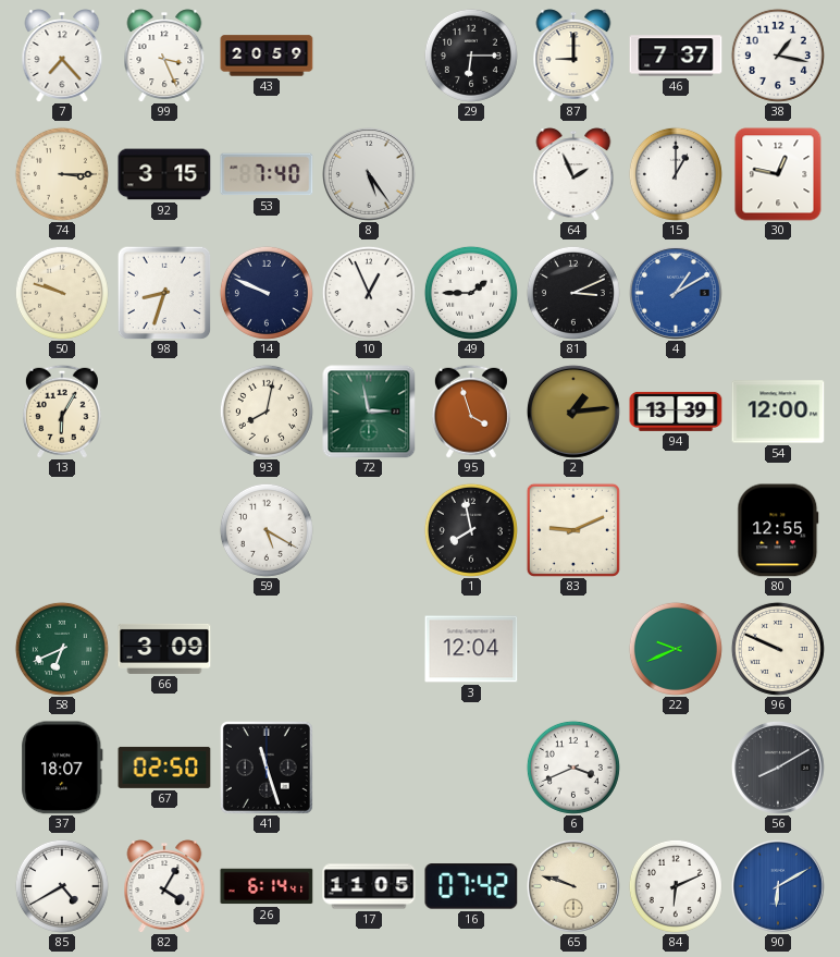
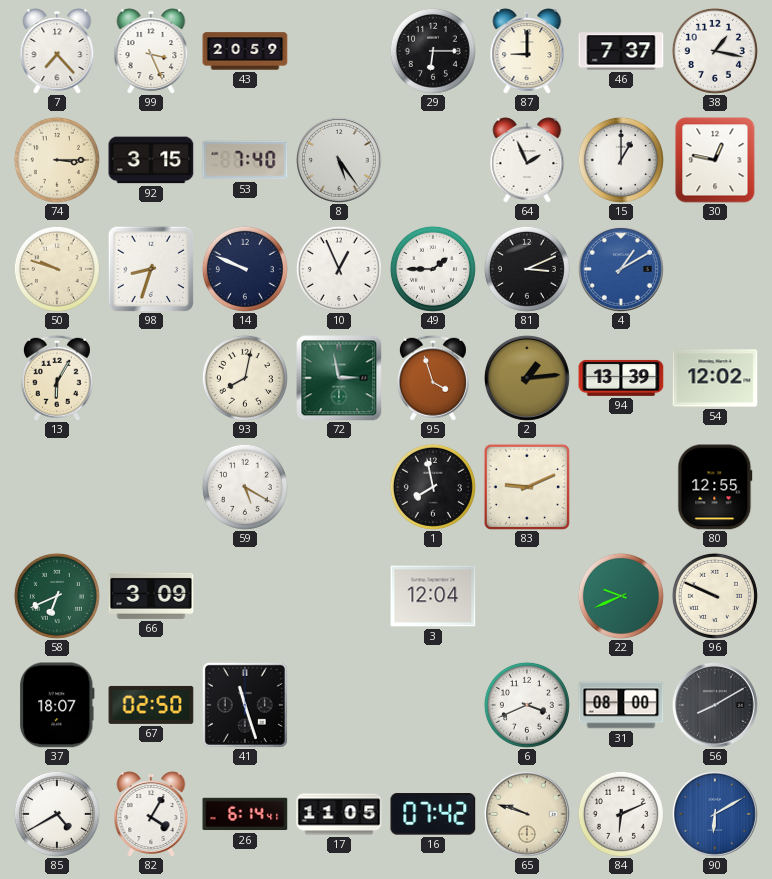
54: 12:00 -> 12:02
31: none -> 08:00
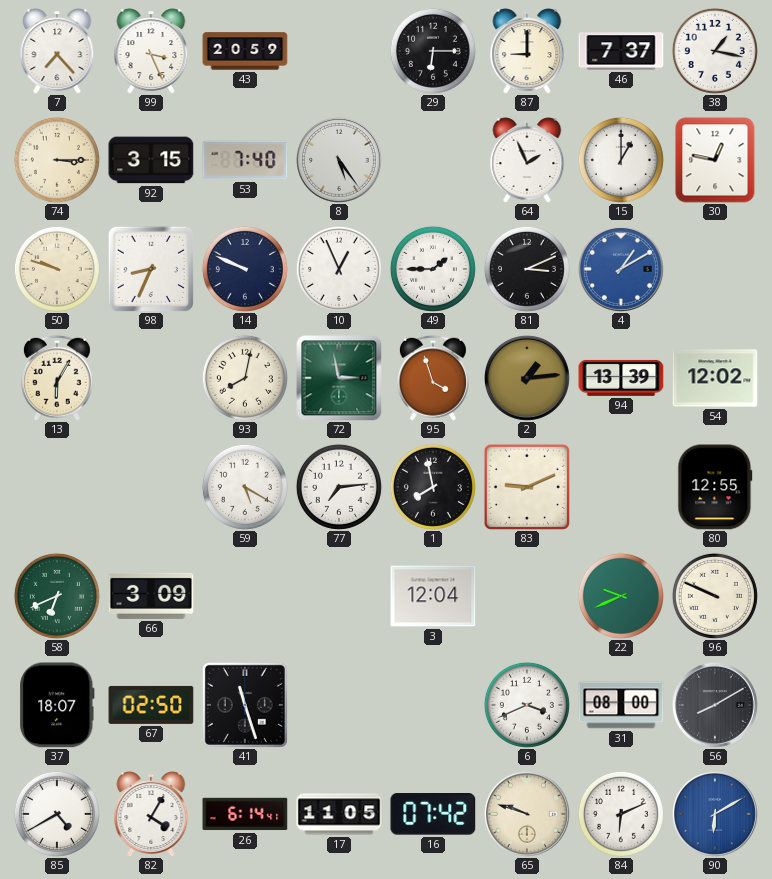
98: 8:33 -> 8:34
77: none -> 7:14
